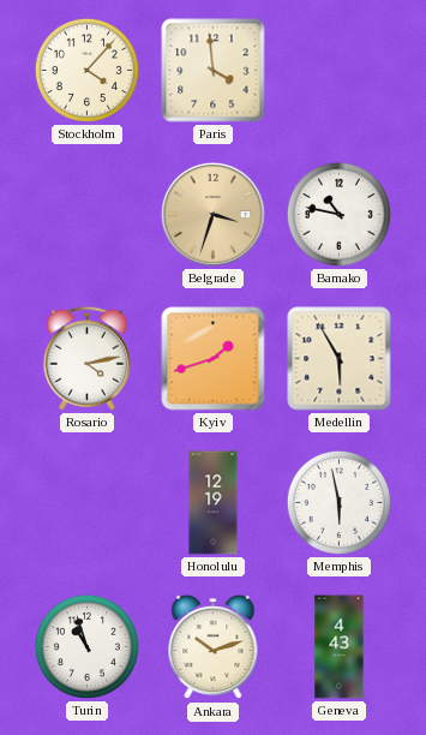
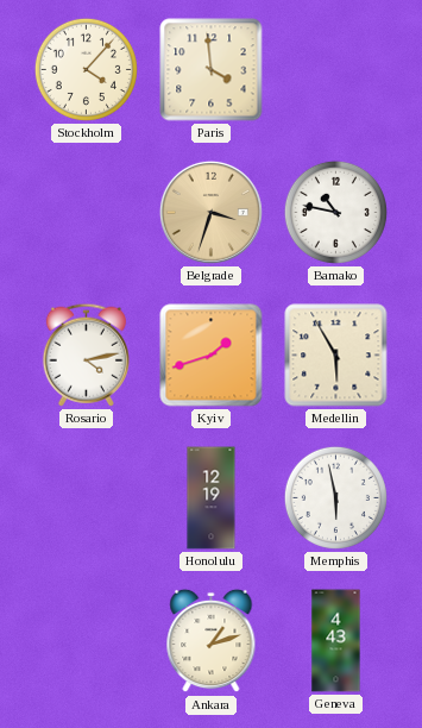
Turin: 10:57 -> none
Ankara: 10:12 -> 1:12
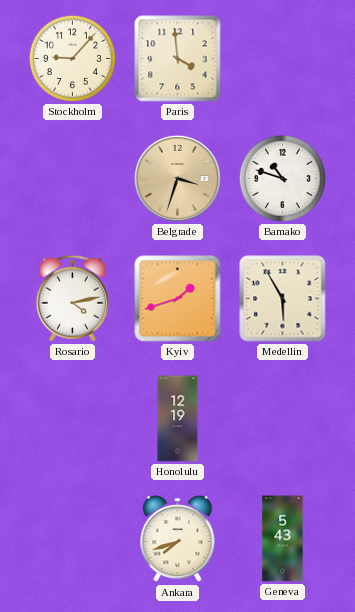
Stockholm: 4:07 -> 9:07
Bamako: 10:47 -> 10:48
Memphis: 5:58 -> none
Ankara: 1:12 -> 7:42
Geneva: 4:43 -> 5:43
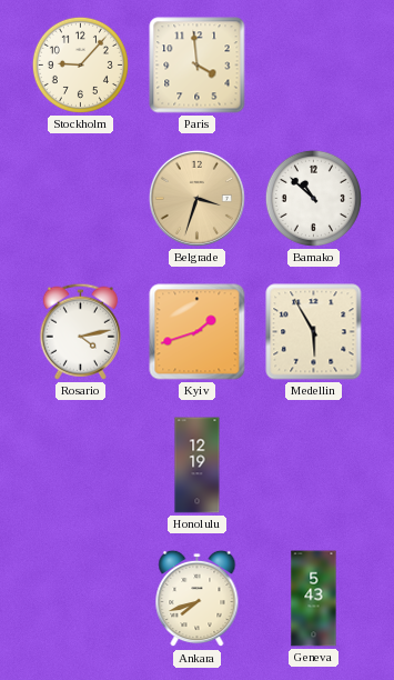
Bamako: 10:48 -> 10:52
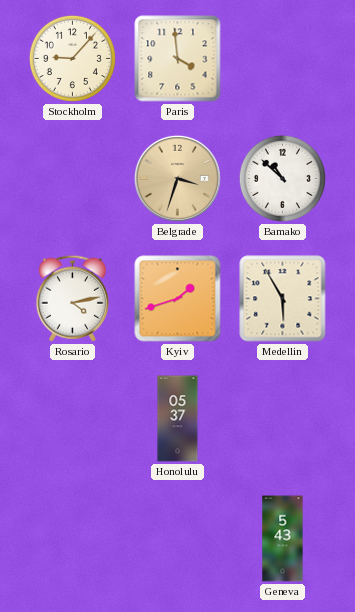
Honolulu: 12:19 -> 05:37
Ankara: 7:42 -> none
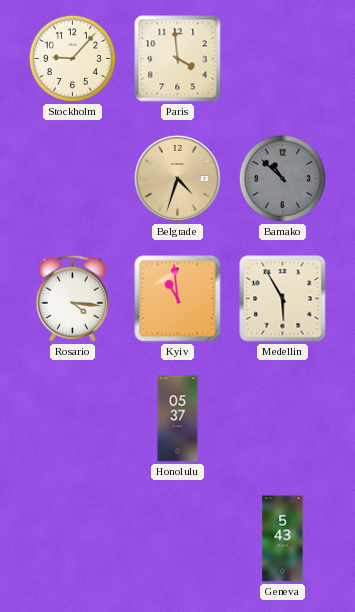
Belgrade: 3:33 -> 4:33
Bamako dial: white -> grey
Rosario: 4:13 -> 4:16
Kyiv: 1:42 -> 10:59
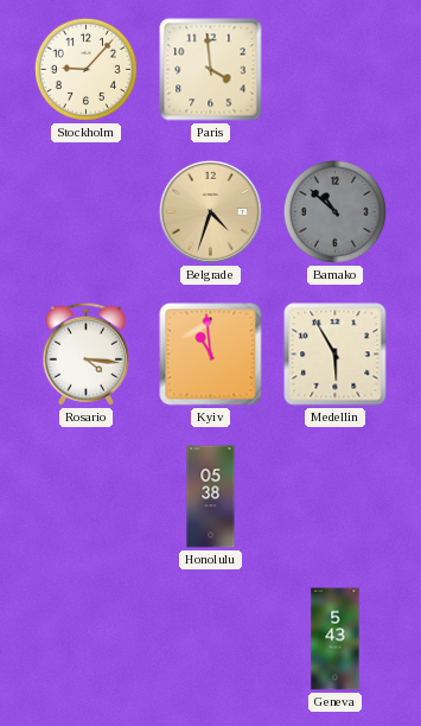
Honolulu: 05:37 -> 05:38
